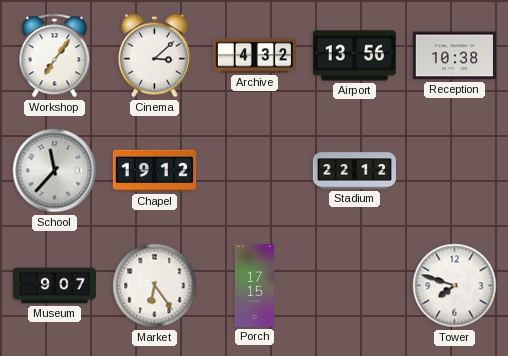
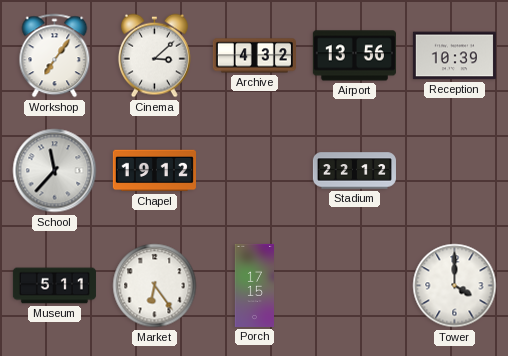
Reception: 10:38 -> 10:39
Museum: 9:07 -> 5:11
Tower: 7:48 -> 4:00
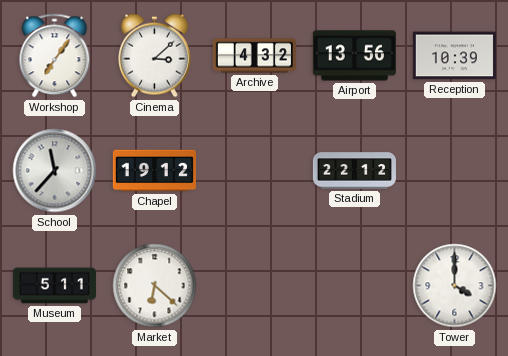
Market: 6:24 -> 6:22
Porch: 17:15 -> none
